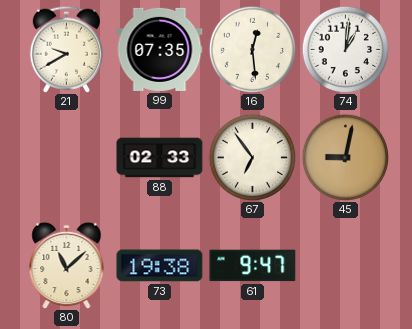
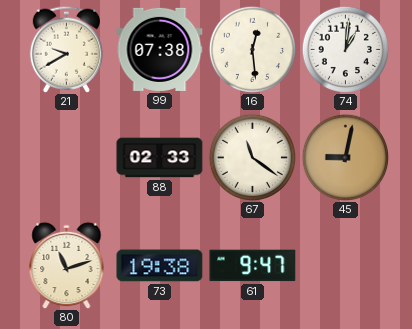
99: 07:35 -> 07:38
67: 6:54 -> 11:21
80: 11:08 -> 11:12
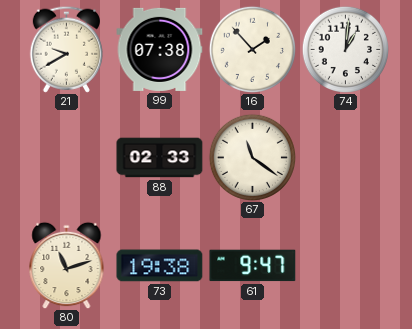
16: 12:29 -> 1:53
45: 9:02 -> none
